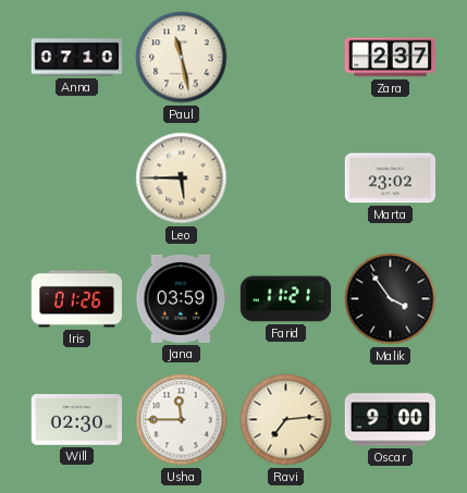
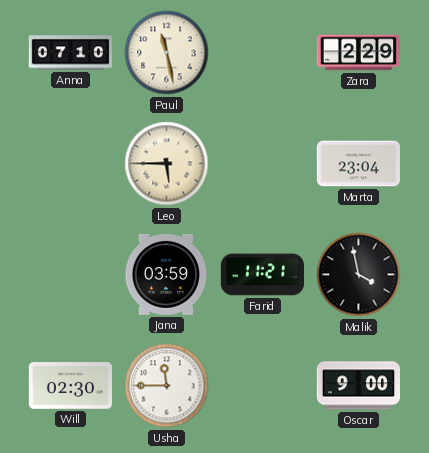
Zara: 2:37 -> 2:29
Marta: 23:02 -> 23:04
Iris: 01:26 -> none
Malik: 3:54 -> 3:58
Ravi: 7:14 -> none
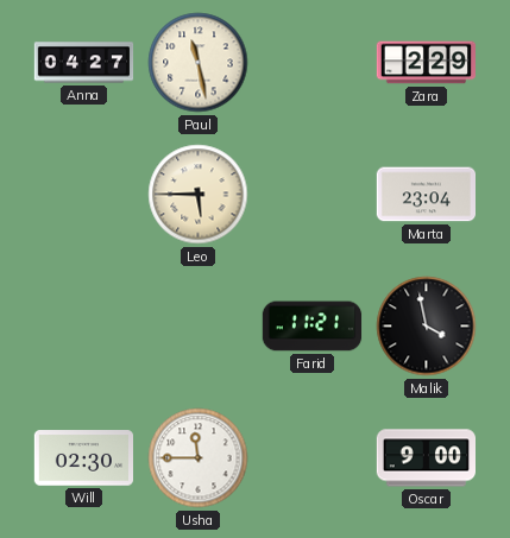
Anna: 07:10 -> 04:27
Jana: 03:59 -> none
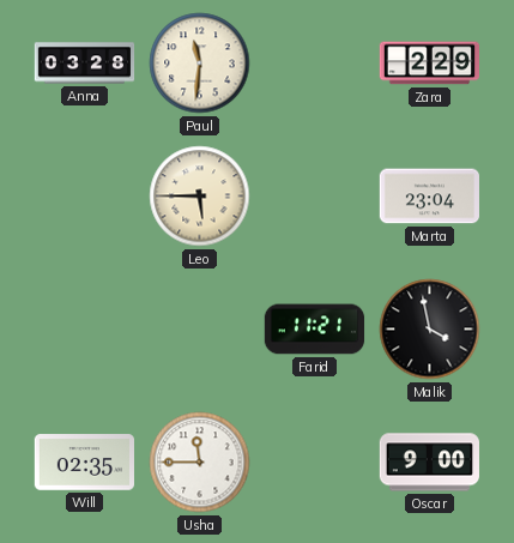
Anna: 04:27 -> 03:28
Paul: 11:28 -> 11:31
Will: 02:30 -> 02:35
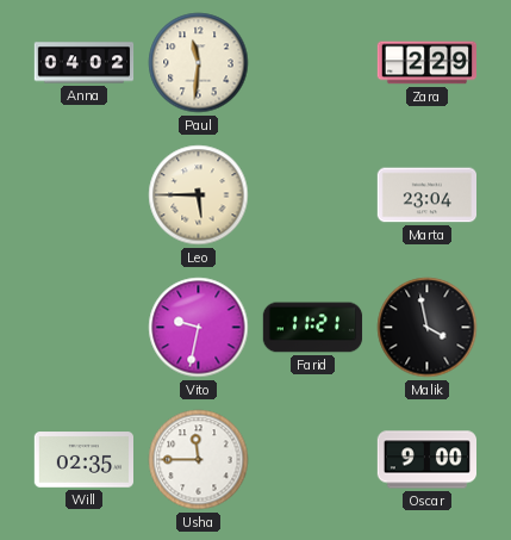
Anna: 03:28 -> 04:02
Vito: none -> 9:32
